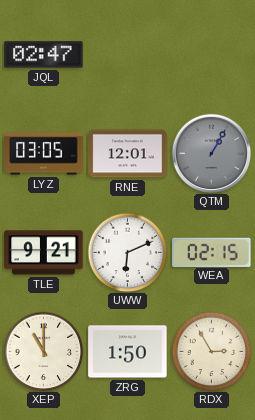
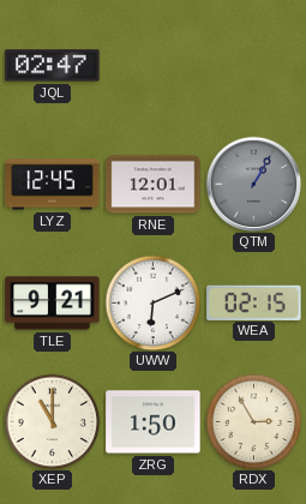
LYZ: 03:05 -> 12:45
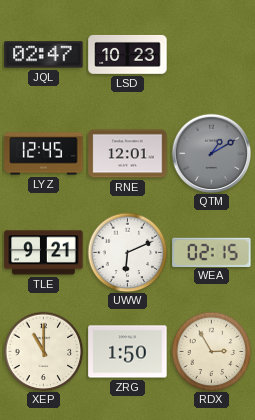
LSD: none -> 10:23
QTM: 1:05 -> 1:10
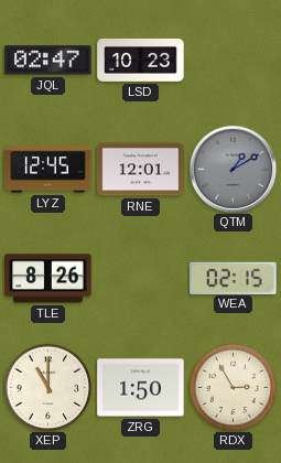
TLE: 9:21 -> 8:26
UWW: 6:11 -> none
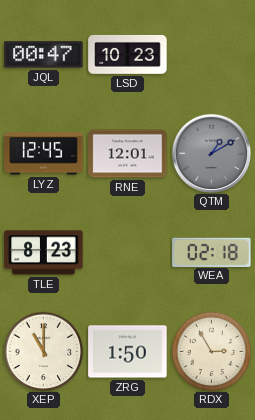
JQL: 02:47 -> 00:47
TLE: 8:26 -> 8:23
WEA: 02:15 -> 02:18
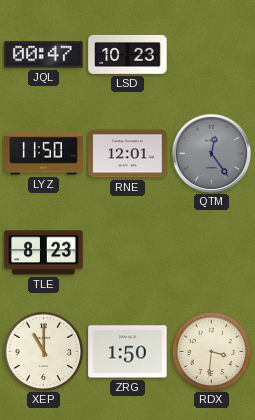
LYZ: 12:45 -> 11:50
QTM: 1:10 -> 12:24
WEA: 02:18 -> none
RDX: 2:55 -> 3:31
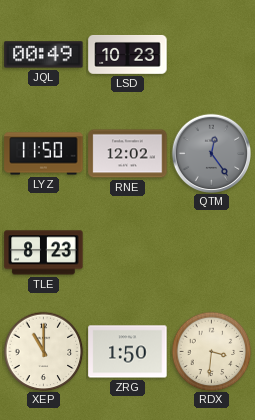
JQL: 00:47 -> 00:49
RNE: 12:01 -> 12:02
